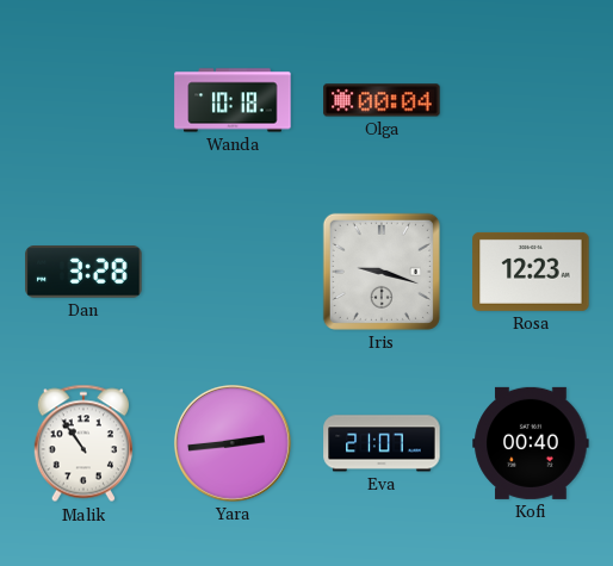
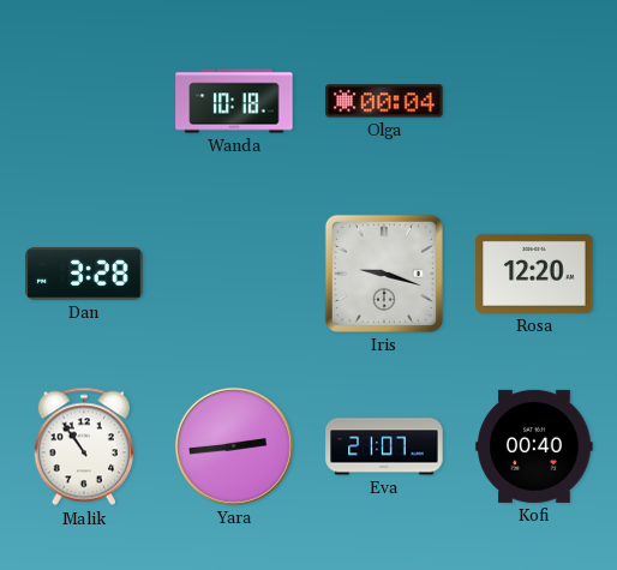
Rosa: 12:23 -> 12:20
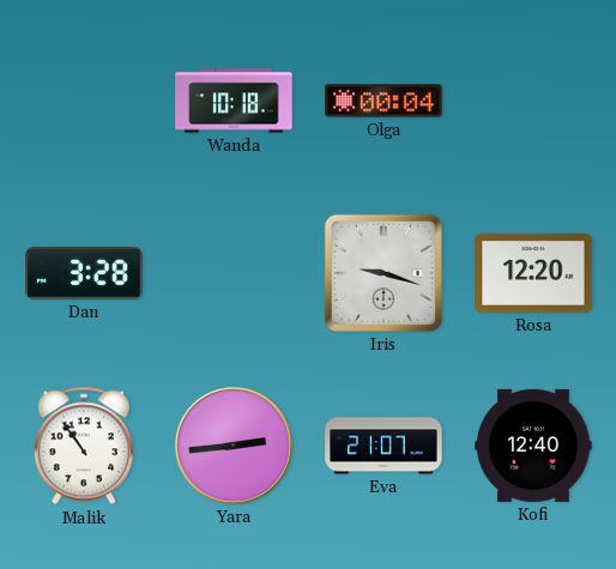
Kofi: 00:40 -> 12:40
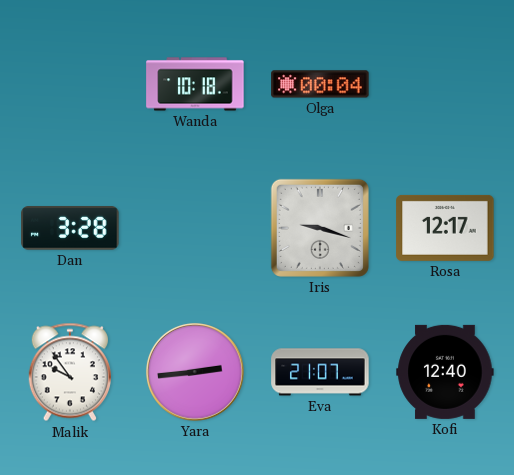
Rosa: 12:20 -> 12:17
Malik: 10:54 -> 9:54
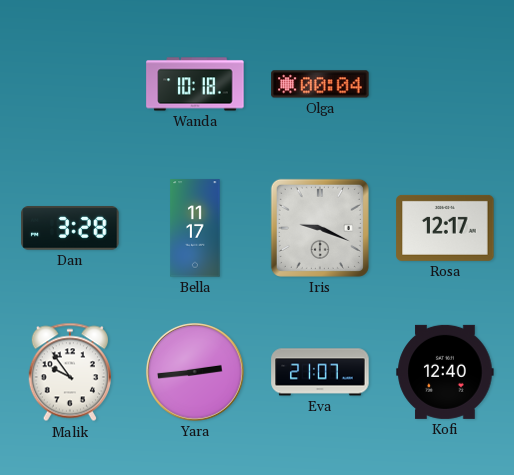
Bella: none -> 11:17
Iris: 9:18 -> 9:19
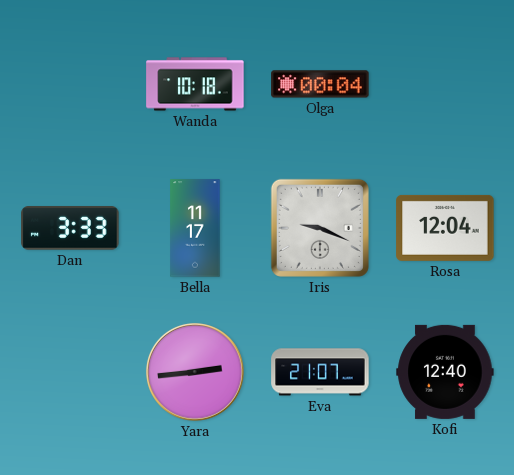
Dan: 3:28 -> 3:33
Rosa: 12:17 -> 12:04
Malik: 9:54 -> none
